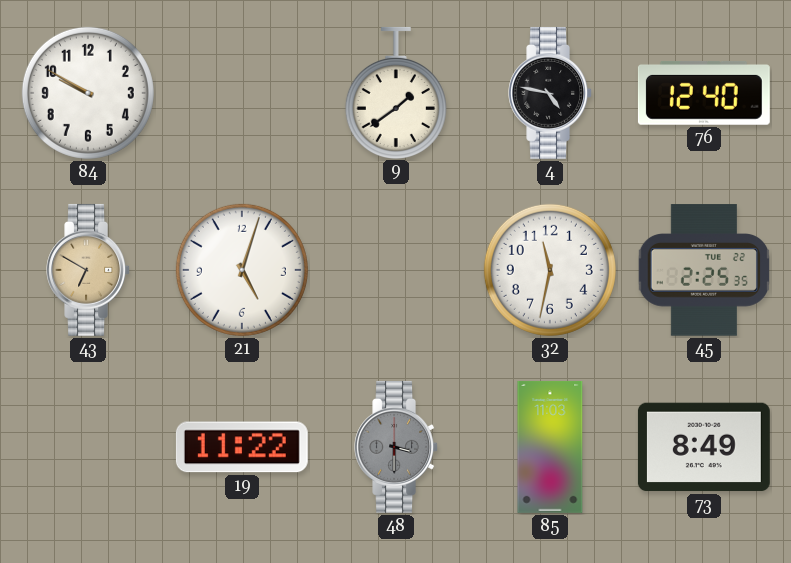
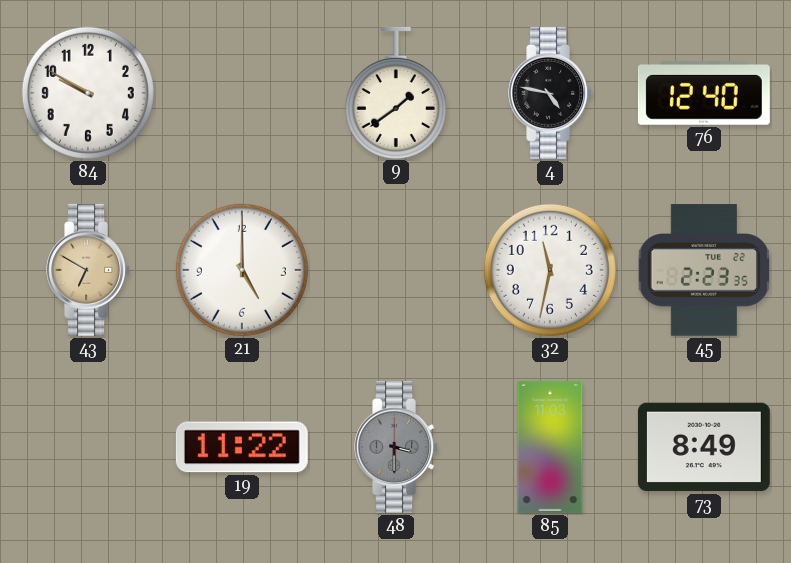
21: 5:03 -> 5:00
45: 2:25 -> 2:23
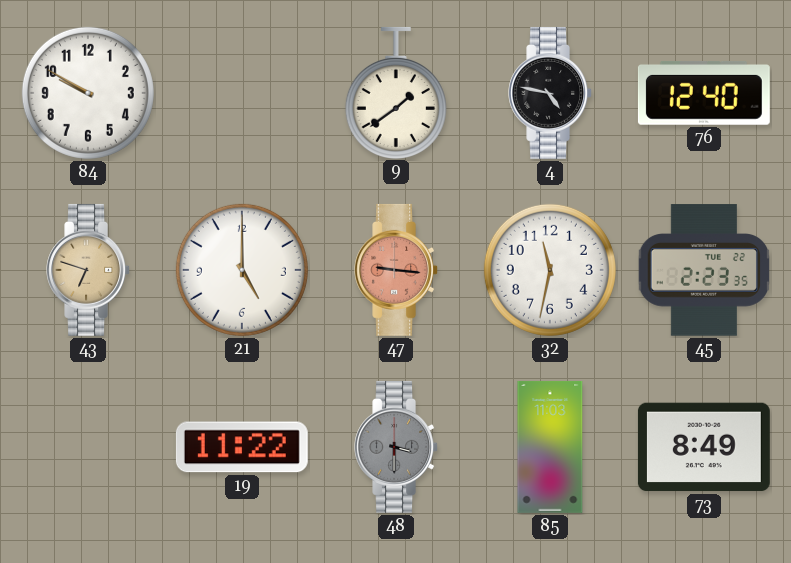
43: 6:50 -> 6:48
47: none -> 9:16
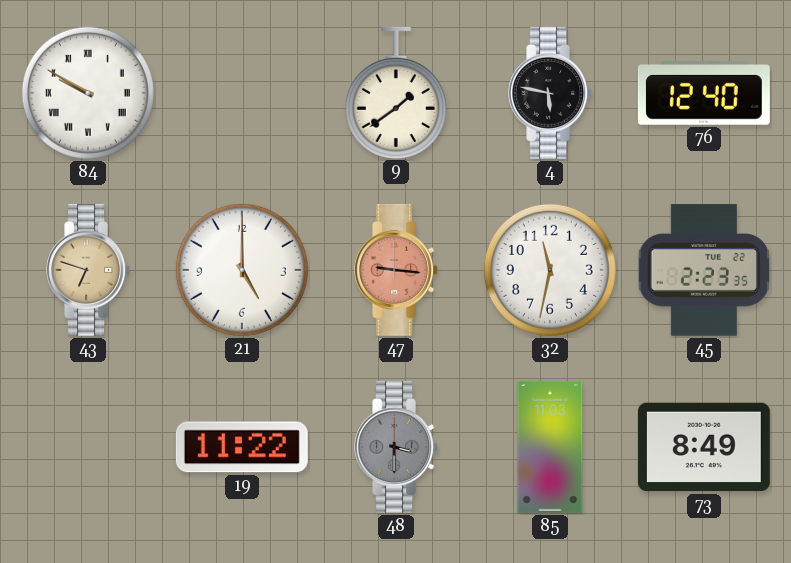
84 numerals: Arabic -> Roman
4: 4:47 -> 5:47
